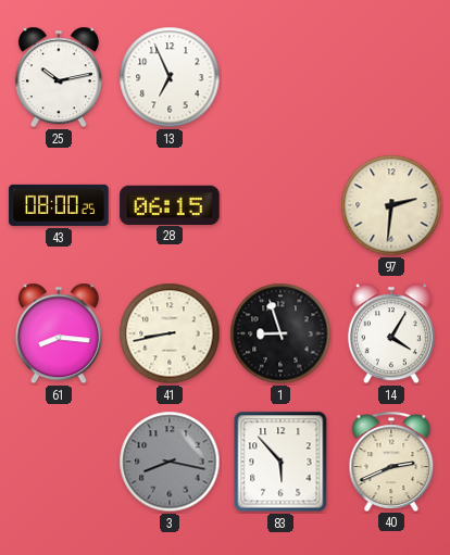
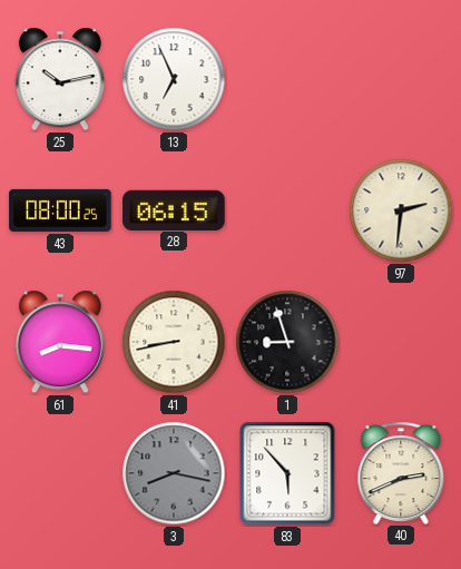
14: 4:05 -> none
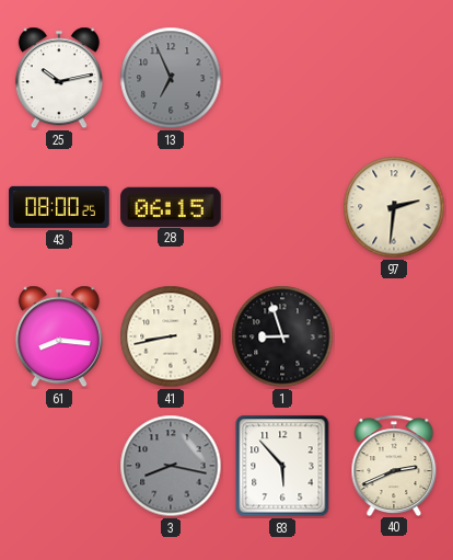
13 dial: white -> grey
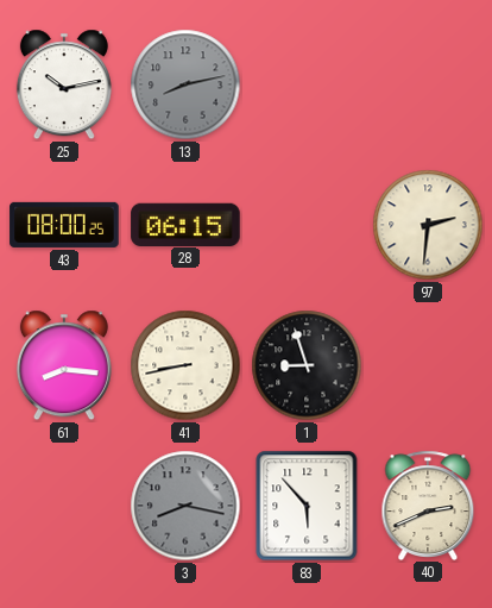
13: 6:56 -> 8:13
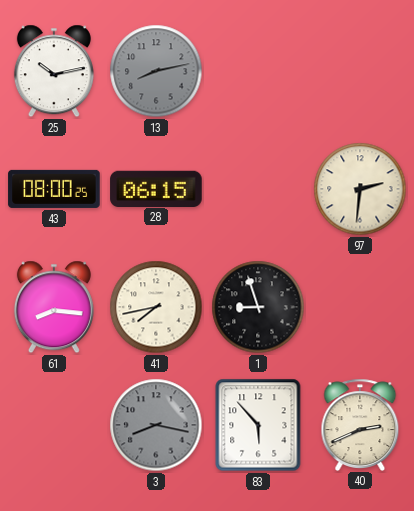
41: 8:43 -> 7:43
